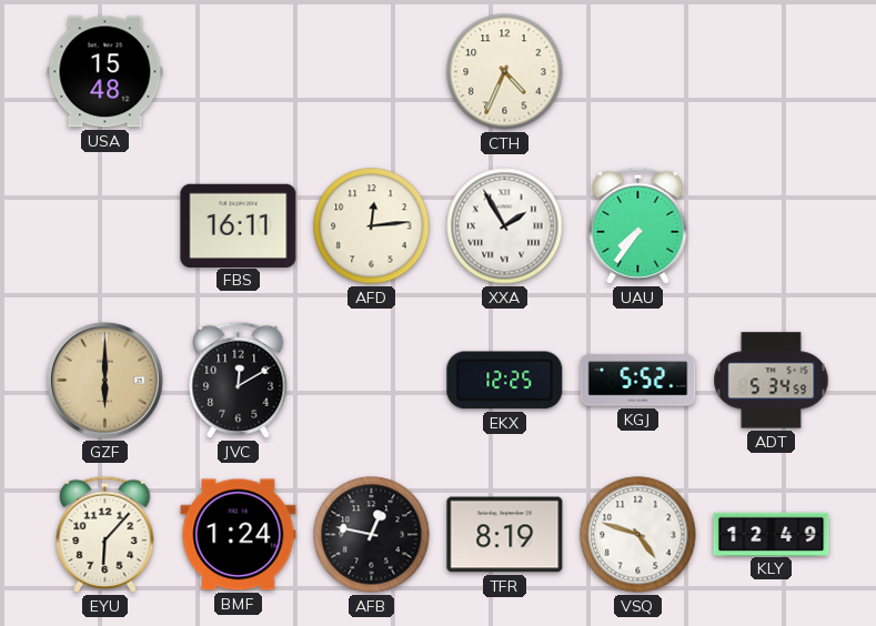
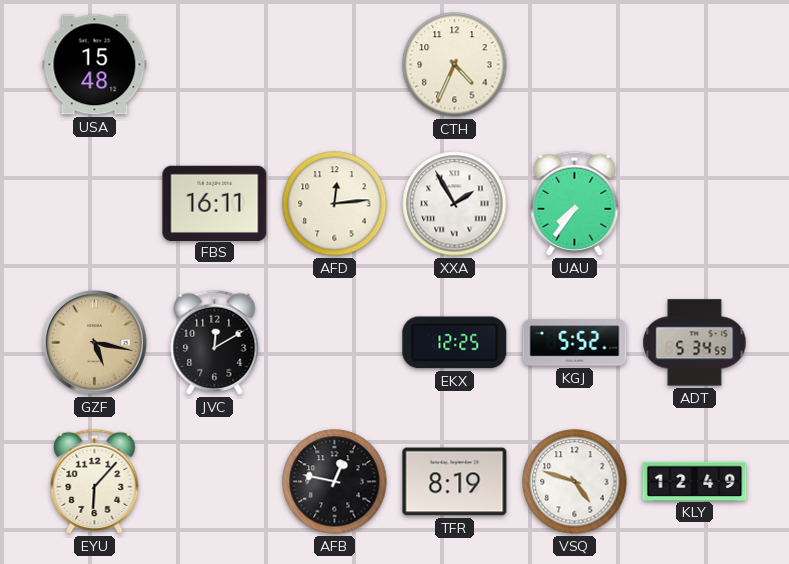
GZF: 6:00 -> 5:17
BMF: 1:24 -> none
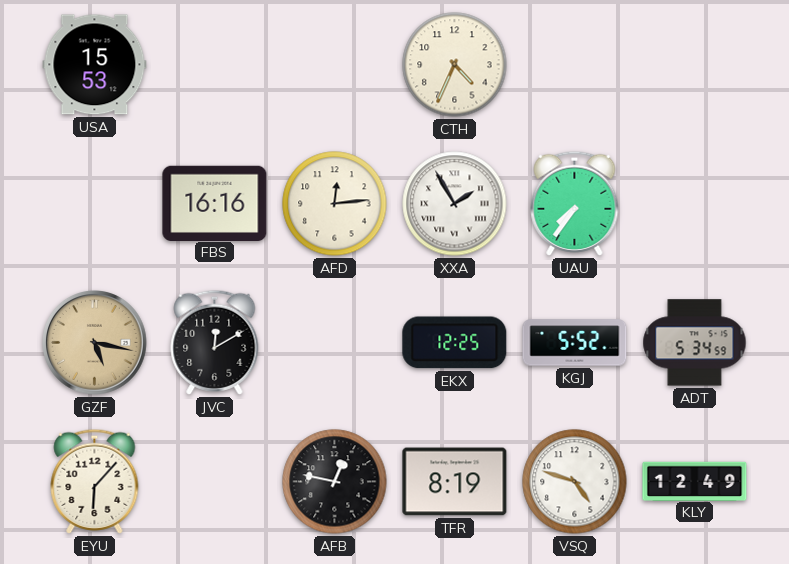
USA: 15:48 -> 15:53
FBS: 16:11 -> 16:16
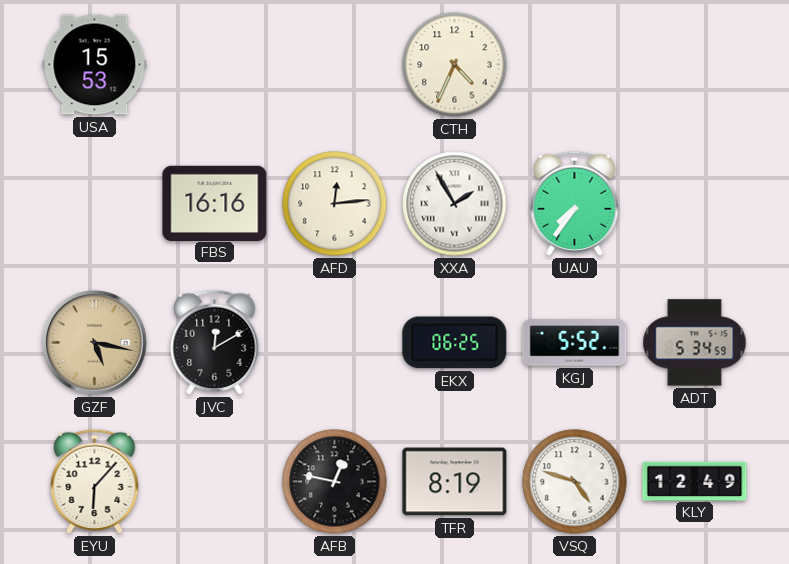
EKX: 12:25 -> 06:25
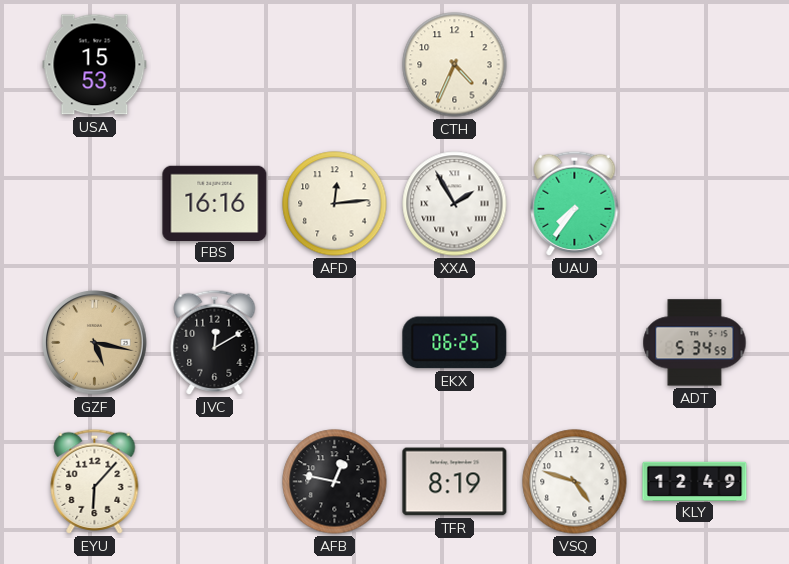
KGJ: 5:52 -> none
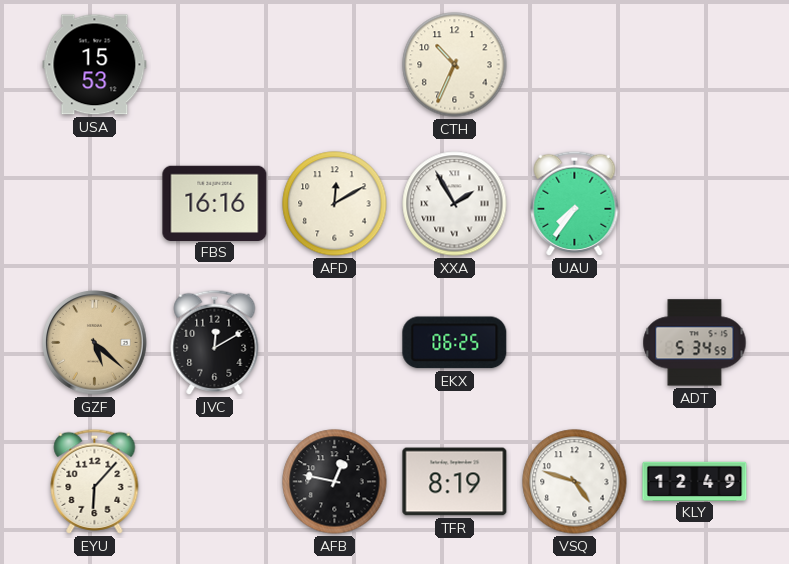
CTH: 4:34 -> 10:34
AFD: 12:14 -> 12:10
GZF: 5:17 -> 5:22
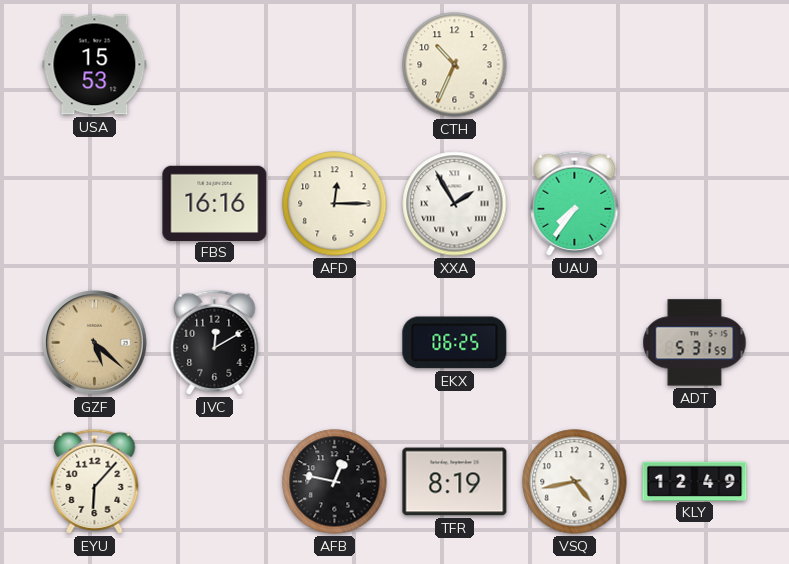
AFD: 12:10 -> 12:15
ADT: 5:34 -> 5:31
VSQ: 4:48 -> 4:43
